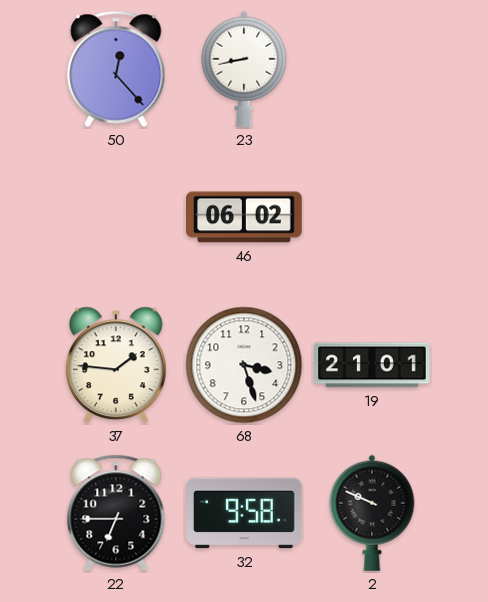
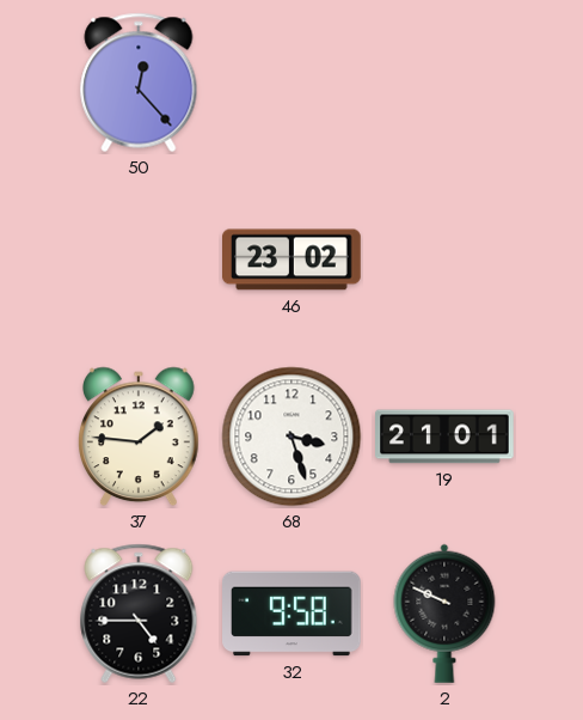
23: 8:43 -> none
46: 06:02 -> 23:02
22: 6:45 -> 4:45
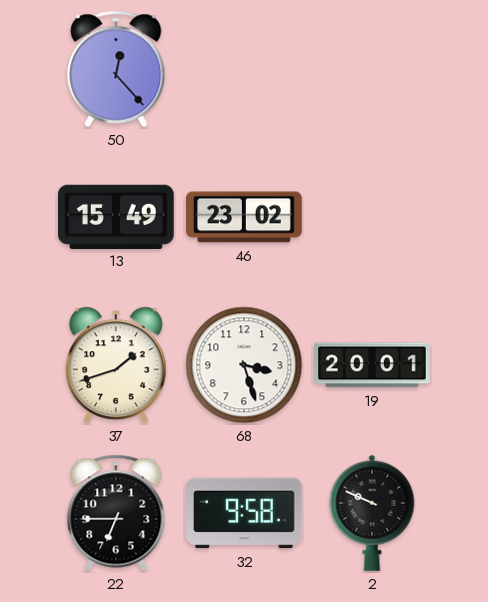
13: none -> 15:49
37: 1:46 -> 1:42
19: 21:01 -> 20:01
22: 4:45 -> 6:45
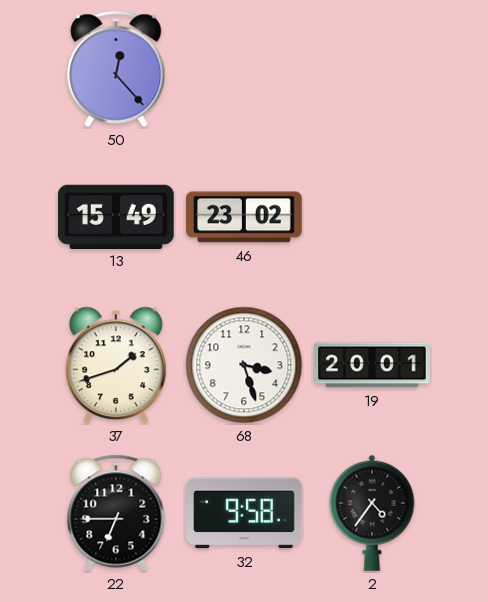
2: 9:49 -> 4:36
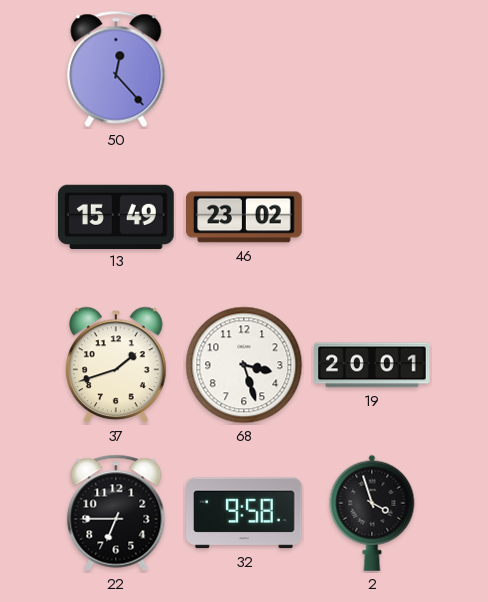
2: 4:36 -> 3:57
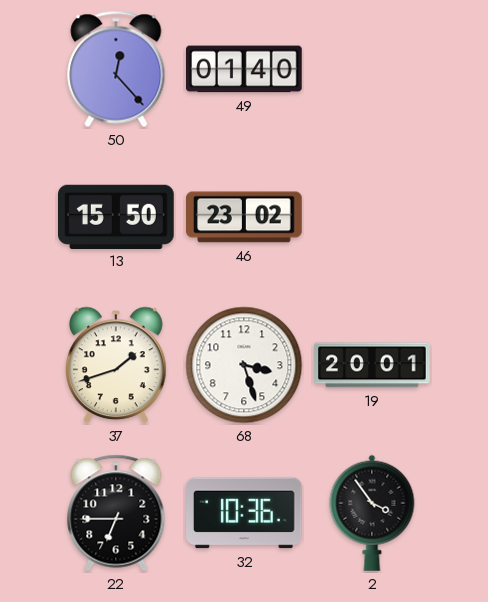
49: none -> 01:40
13: 15:49 -> 15:50
32: 9:58 -> 10:36
2: 3:57 -> 3:54
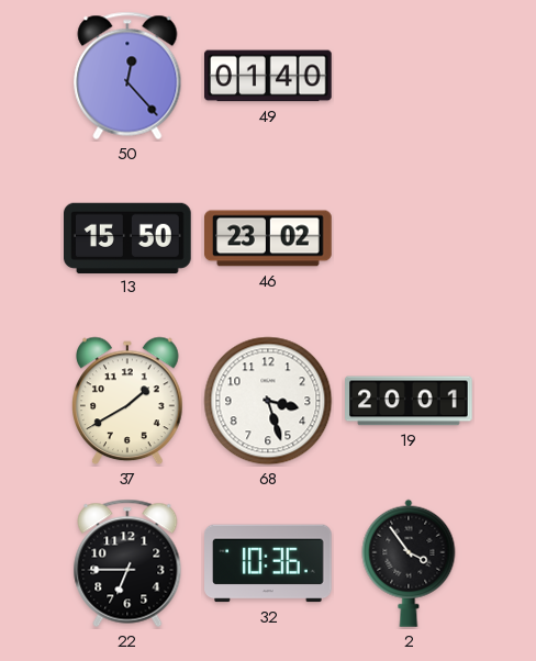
37: 1:42 -> 1:40
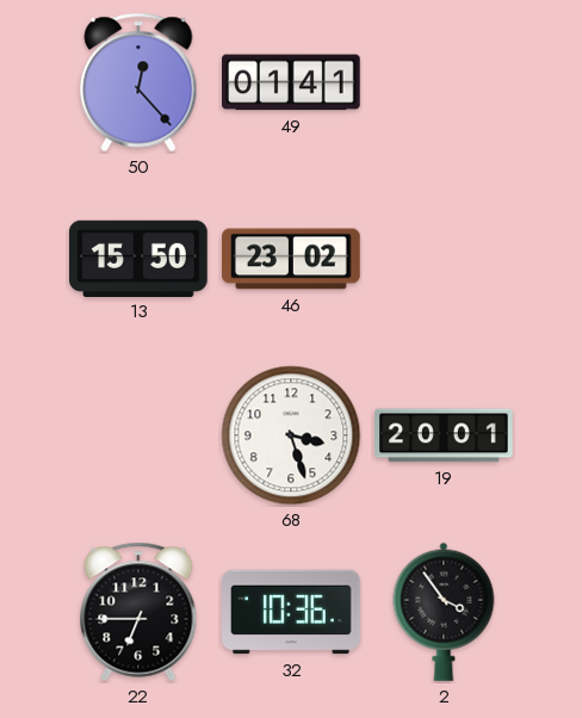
49: 01:40 -> 01:41
37: 1:40 -> none
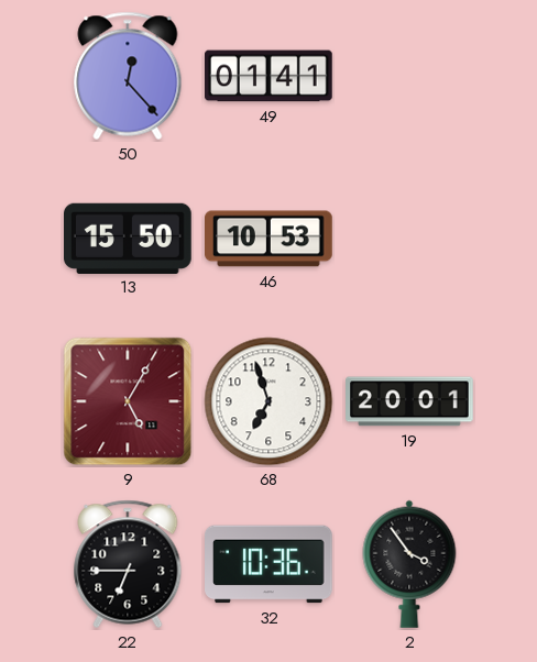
46: 23:02 -> 10:53
9: none -> 5:05
68: 3:27 -> 6:57
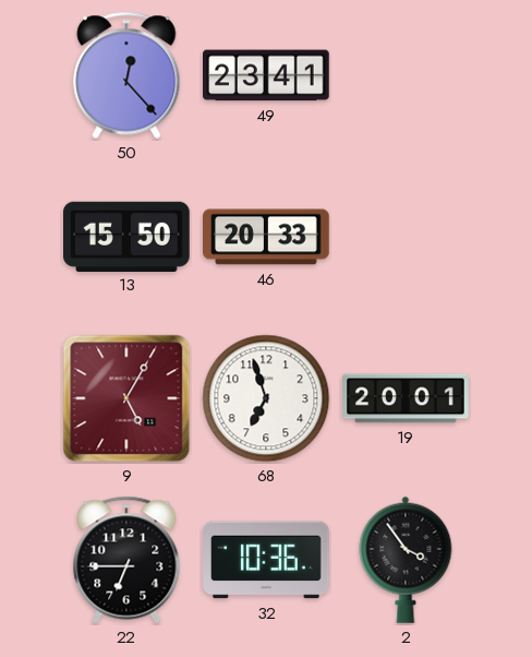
49: 01:41 -> 23:41
46: 10:53 -> 20:33
